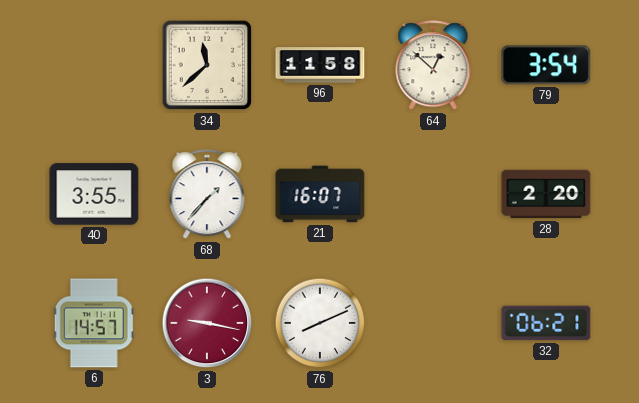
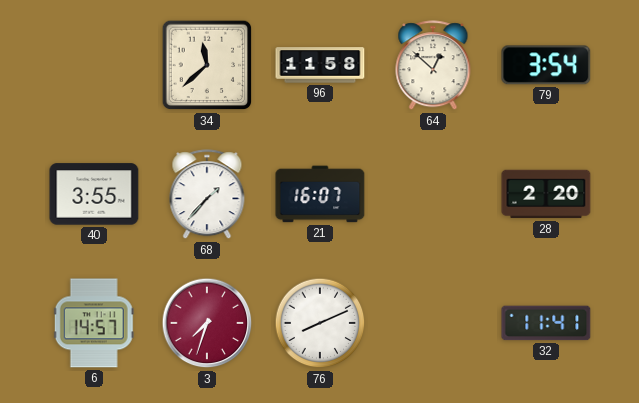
3: 9:17 -> 7:33
32: 06:21 -> 11:41
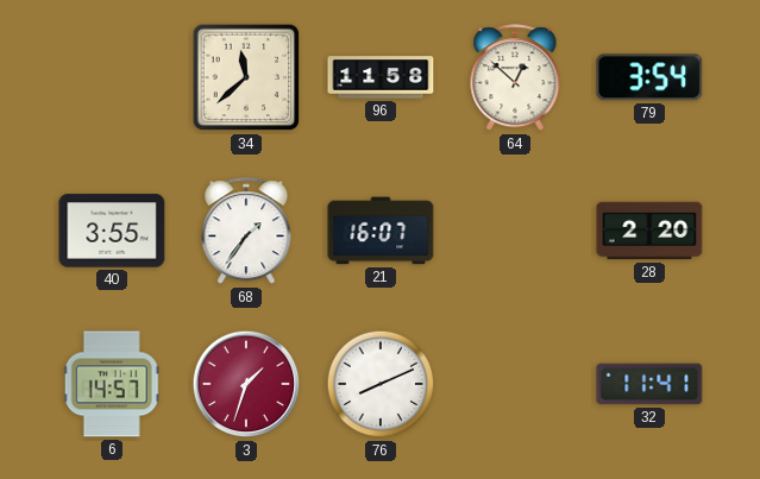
68: 1:37 -> 1:36
3: 7:33 -> 1:33
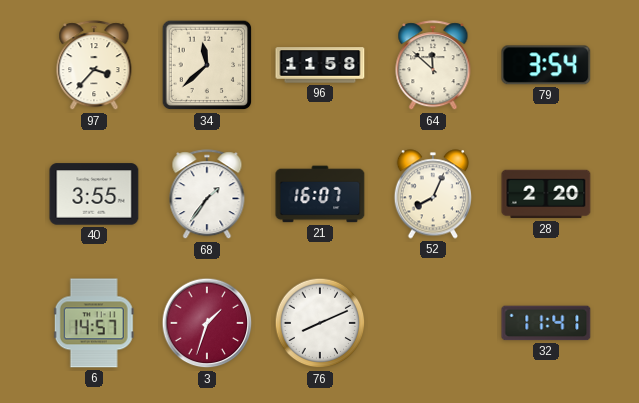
97: none -> 3:37
64: 12:52 -> 11:52
52: none -> 8:04
